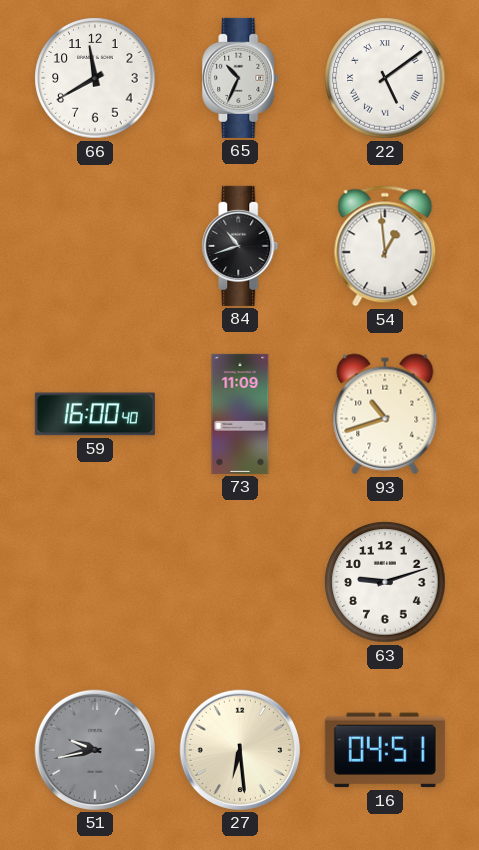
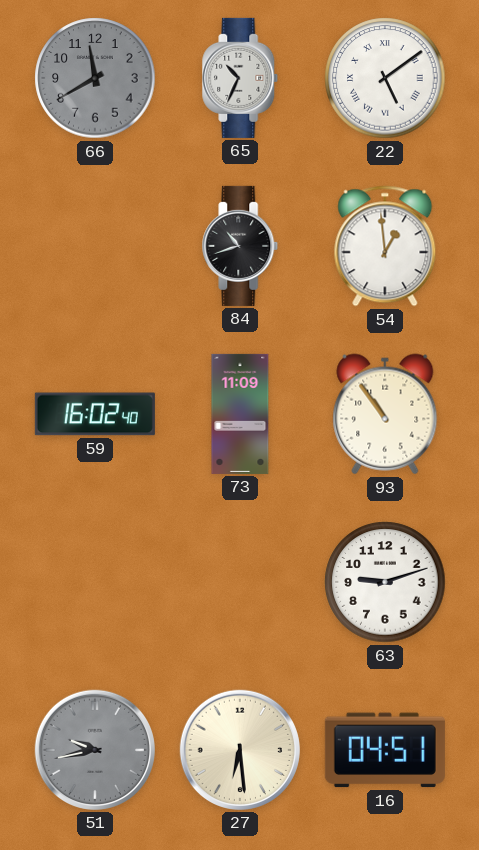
66 dial: white -> grey
59: 16:00 -> 16:02
93: 10:42 -> 10:54
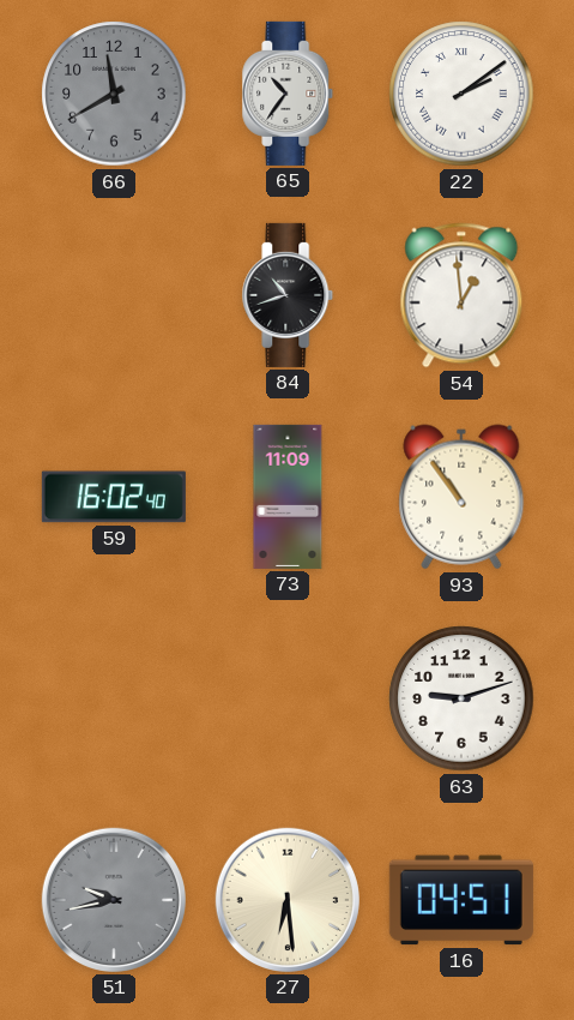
65: 10:34 -> 10:36
22: 5:09 -> 2:09
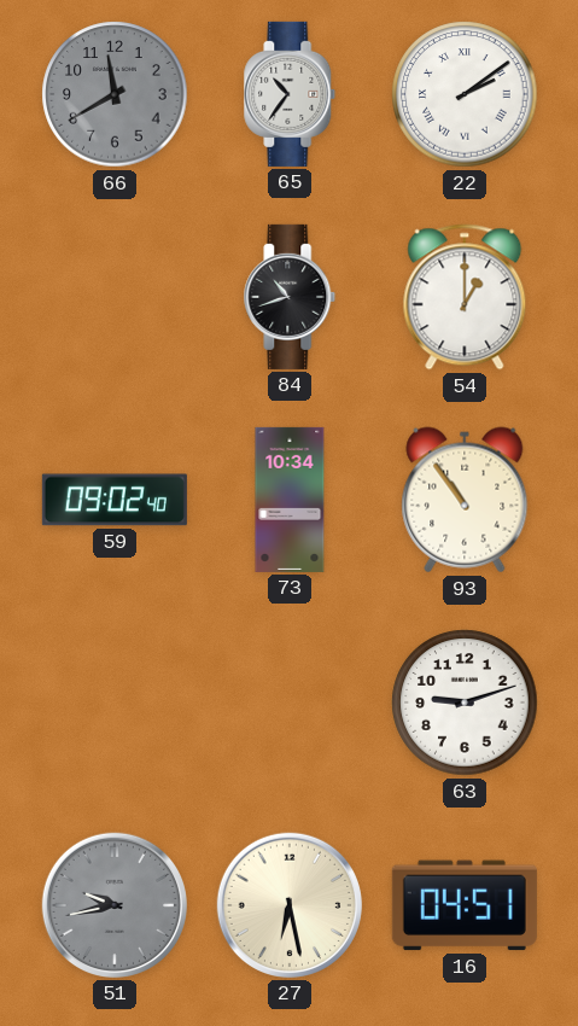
54: 12:59 -> 1:00
59: 16:02 -> 09:02
73: 11:09 -> 10:34
27: 6:29 -> 6:28
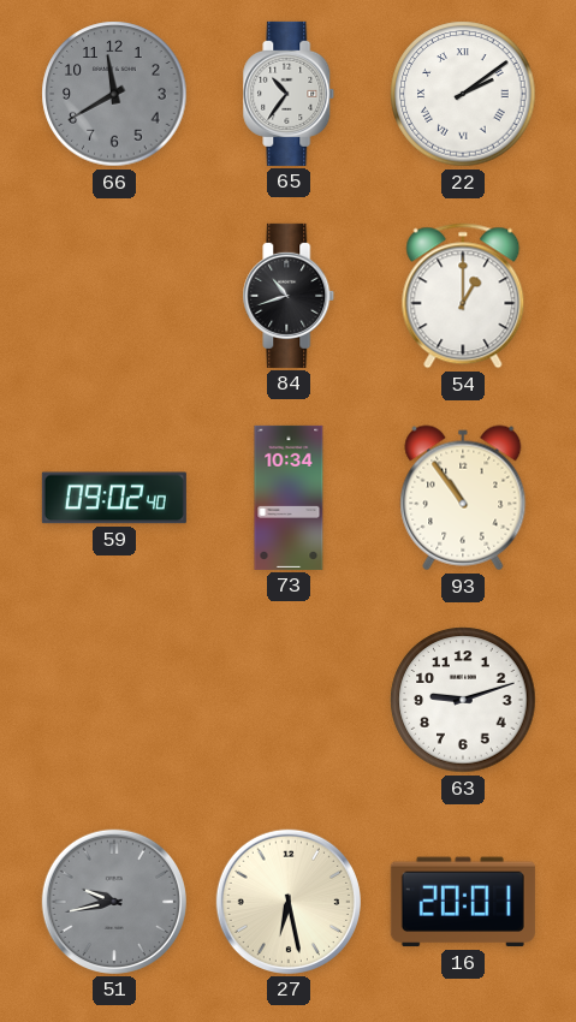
16: 04:51 -> 20:01
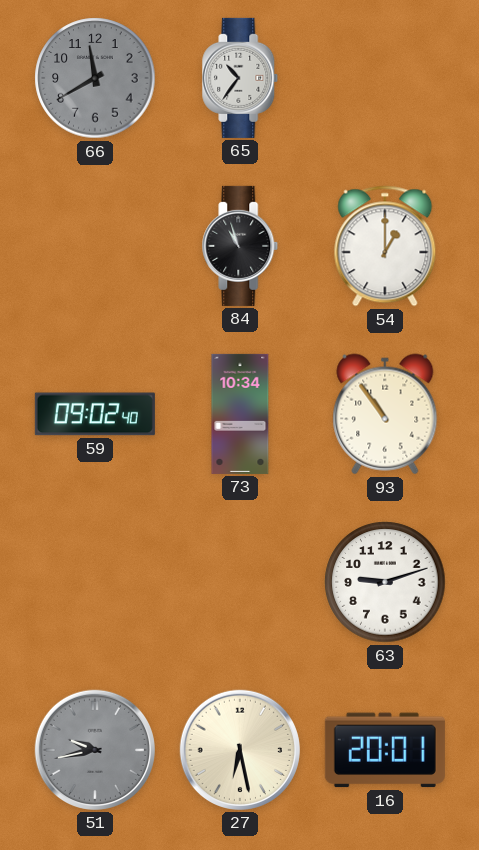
22: 2:09 -> none
84: 10:42 -> 10:57
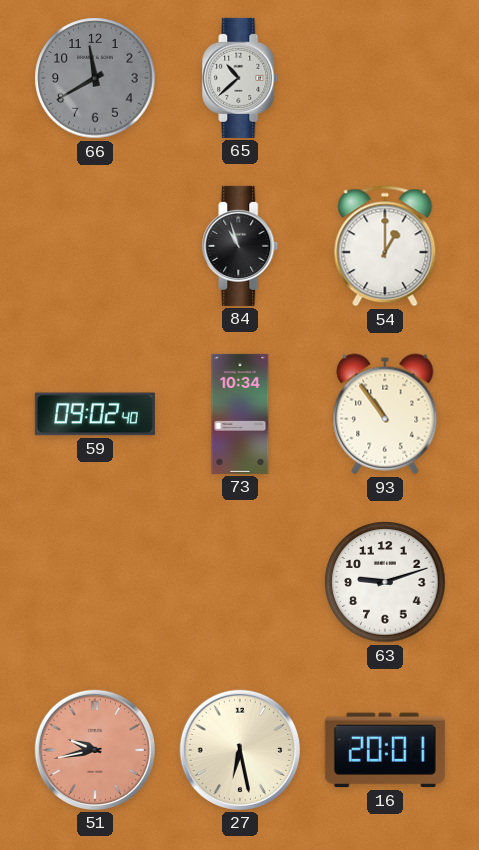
65: 10:36 -> 10:38
51 dial: grey -> salmon
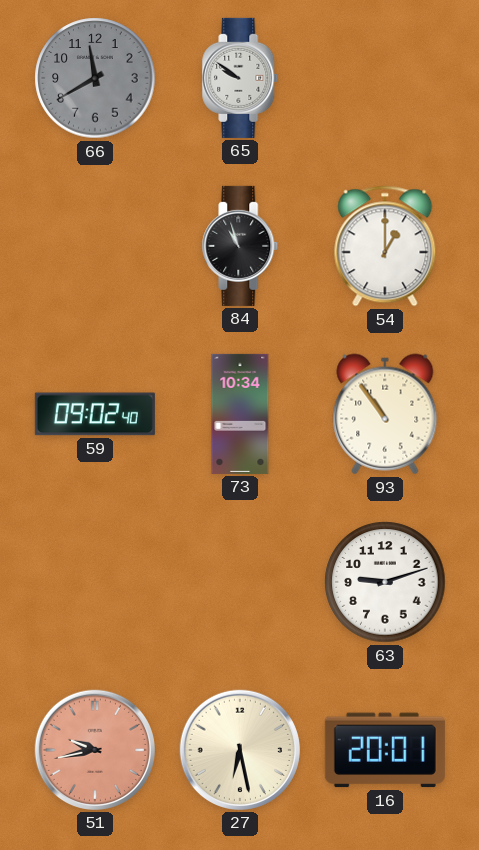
65: 10:38 -> 9:51
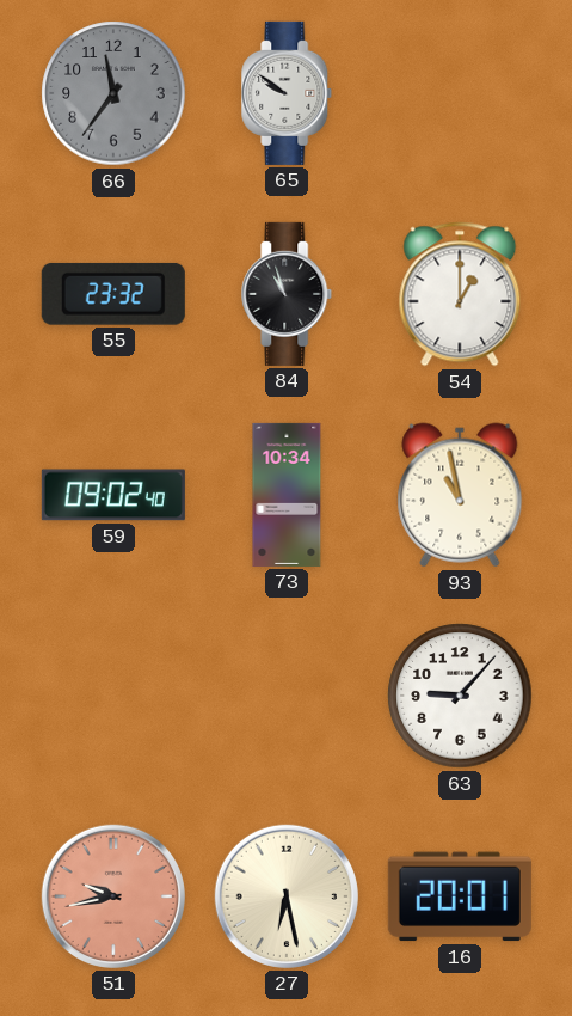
66: 11:40 -> 11:36
55: none -> 23:32
93: 10:54 -> 10:58
63: 9:12 -> 9:07
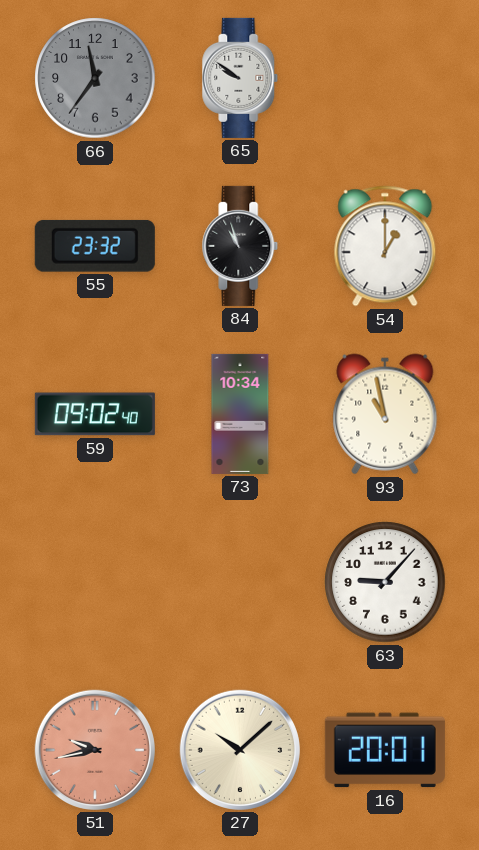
27: 6:28 -> 10:08
